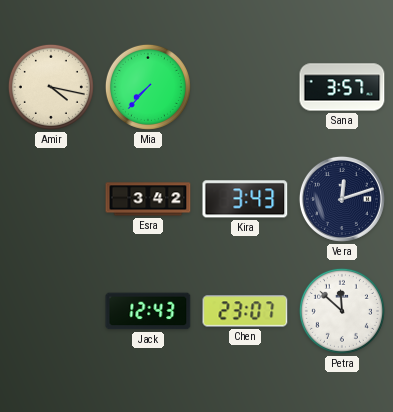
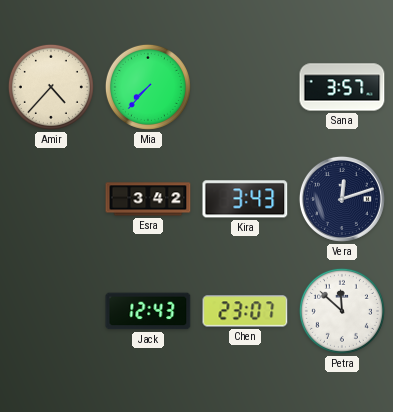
Amir: 4:17 -> 4:37
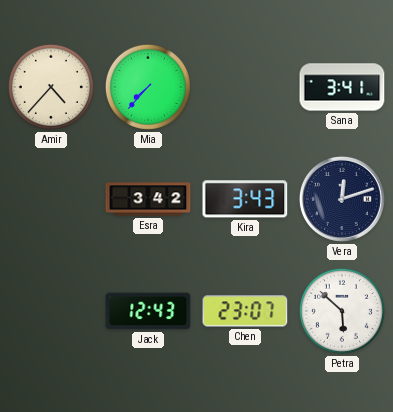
Sana: 3:57 -> 3:41
Petra: 11:52 -> 5:52
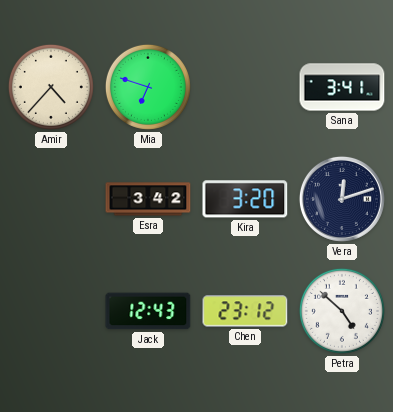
Mia: 7:37 -> 6:48
Kira: 3:43 -> 3:20
Chen: 23:07 -> 23:12
Petra: 5:52 -> 4:52
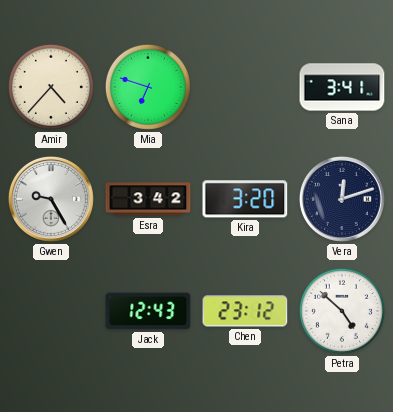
Gwen: none -> 9:25
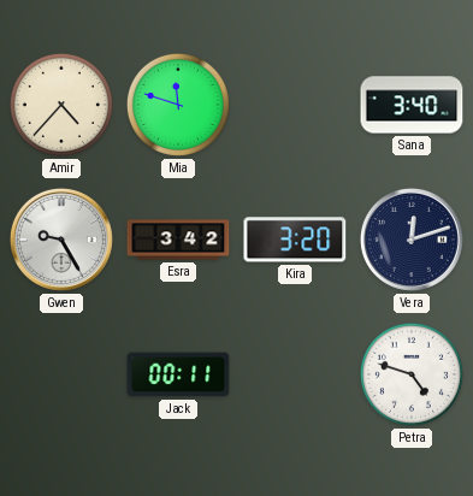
Mia: 6:48 -> 11:48
Sana: 3:41 -> 3:40
Jack: 12:43 -> 00:11
Chen: 23:12 -> none
Petra: 4:52 -> 4:48
